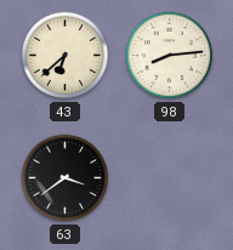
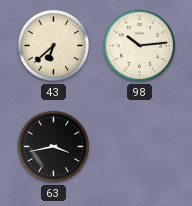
98: 8:14 -> 10:14
63: 3:39 -> 3:43
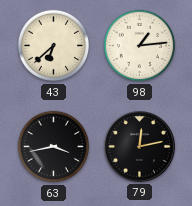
98: 10:14 -> 1:14
79: none -> 12:13
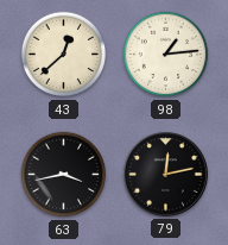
43: 6:38 -> 12:38
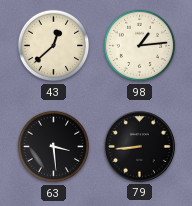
63: 3:43 -> 3:29
79: 12:13 -> 8:44
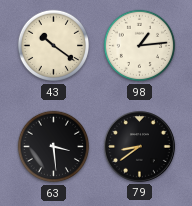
43: 12:38 -> 10:21
79: 8:44 -> 8:39
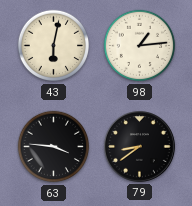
43: 10:21 -> 6:02
63: 3:29 -> 3:46
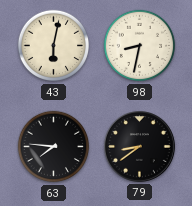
98: 1:14 -> 8:32
63: 3:46 -> 7:46
